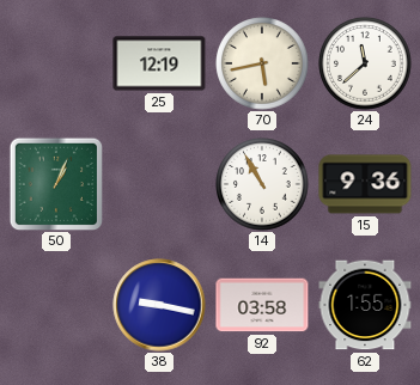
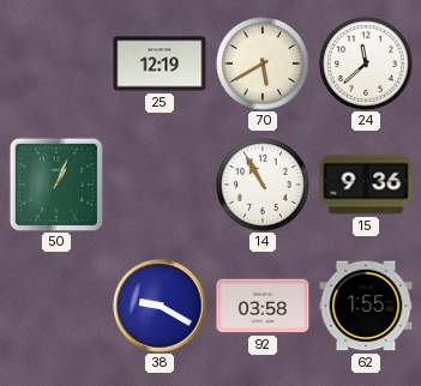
70: 5:43 -> 5:40
38: 9:17 -> 9:20
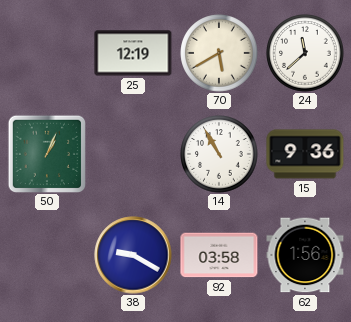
62: 1:55 -> 1:56
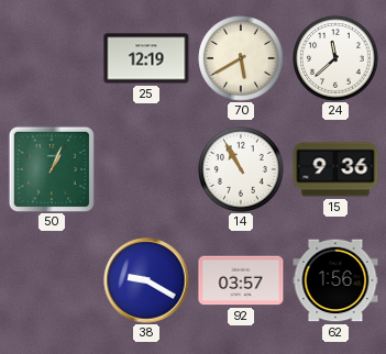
92: 03:58 -> 03:57
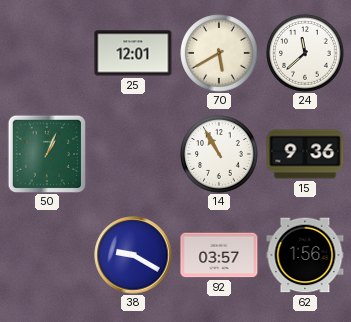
25: 12:19 -> 12:01
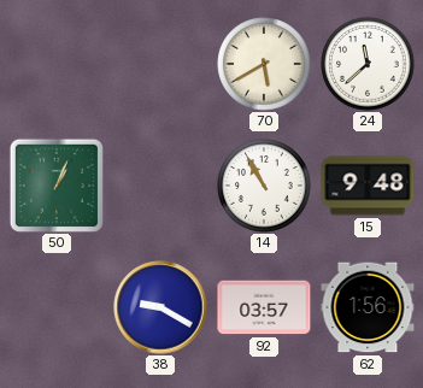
25: 12:01 -> none
15: 9:36 -> 9:48
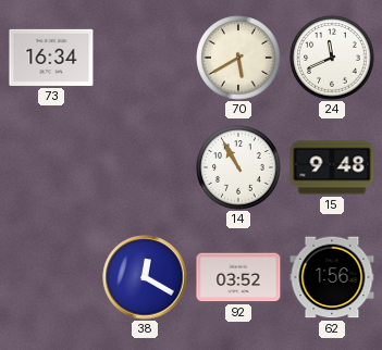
73: none -> 16:34
24: 11:38 -> 11:41
50: 1:04 -> none
38: 9:20 -> 12:20
92: 03:57 -> 03:52
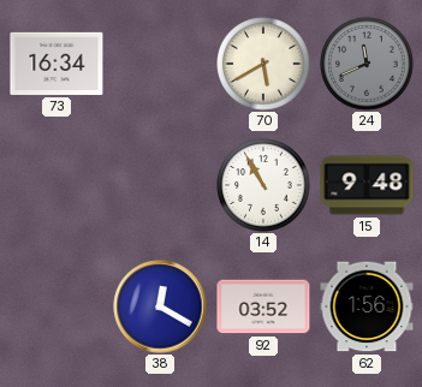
24 dial: white -> grey
